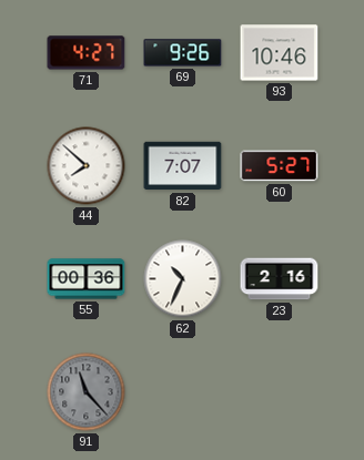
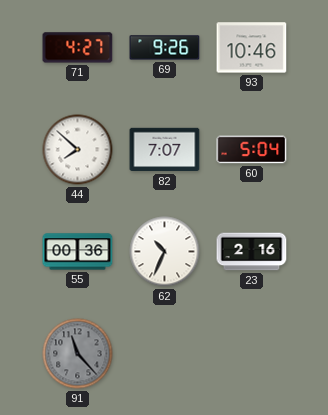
60: 5:27 -> 5:04
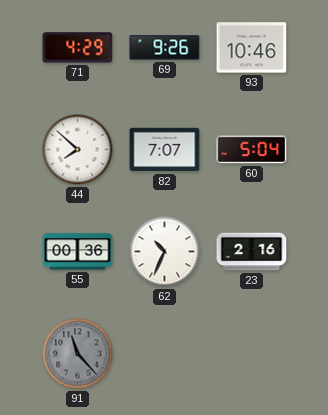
71: 4:27 -> 4:29
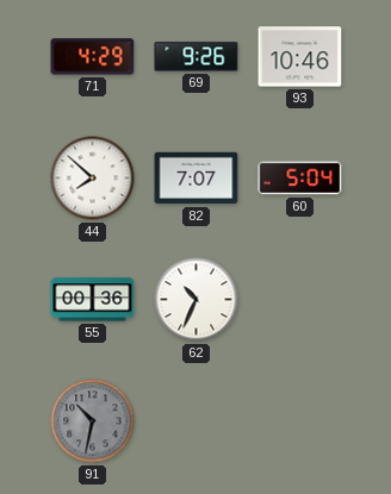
23: 2:16 -> none
91: 11:23 -> 10:32
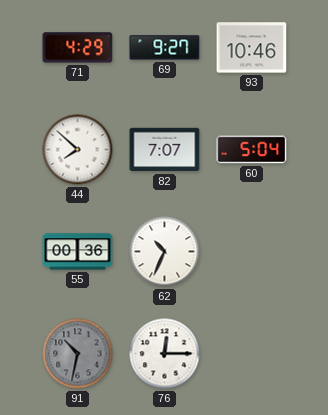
69: 9:26 -> 9:27
76: none -> 12:15
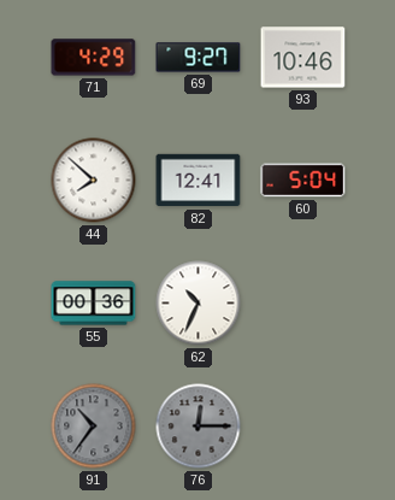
82: 7:07 -> 12:41
91: 10:32 -> 10:36
76 dial: white -> grey
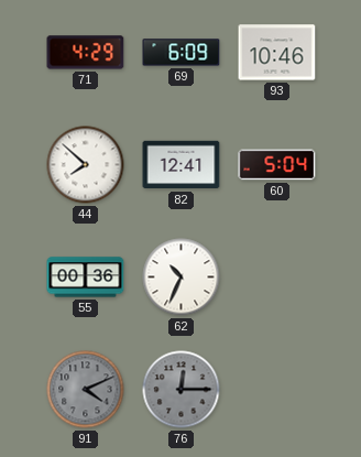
69: 9:27 -> 6:09
91: 10:36 -> 4:11
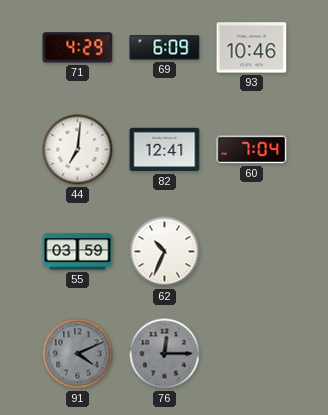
44: 7:52 -> 7:01
60: 5:04 -> 7:04
55: 00:36 -> 03:59
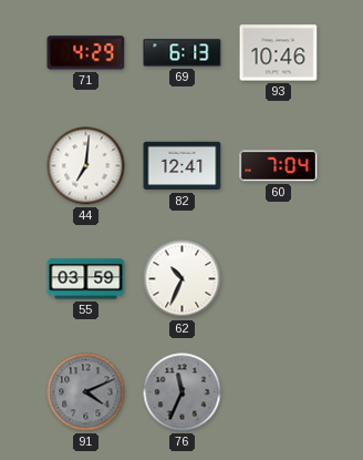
69: 6:09 -> 6:13
76: 12:15 -> 11:34
